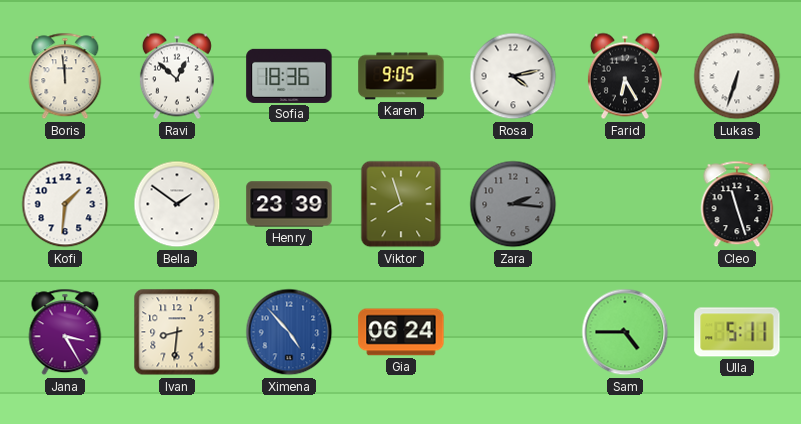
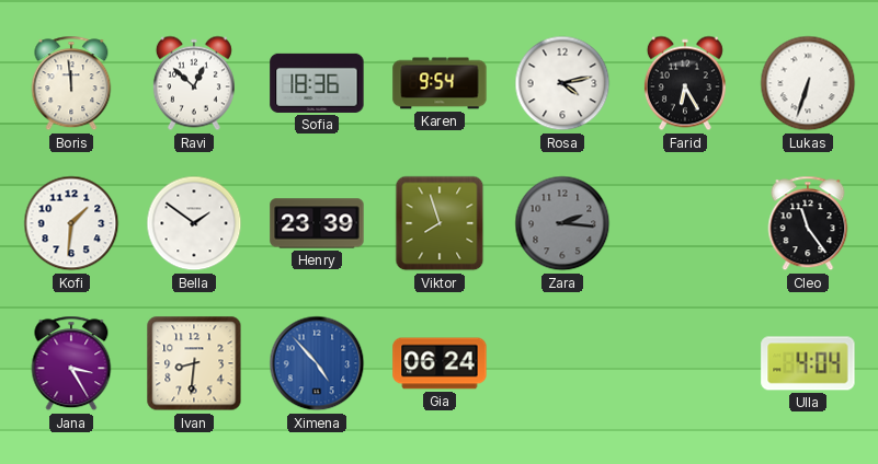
Karen: 9:05 -> 9:54
Cleo: 11:27 -> 11:24
Sam: 4:45 -> none
Ulla: 5:11 -> 4:04
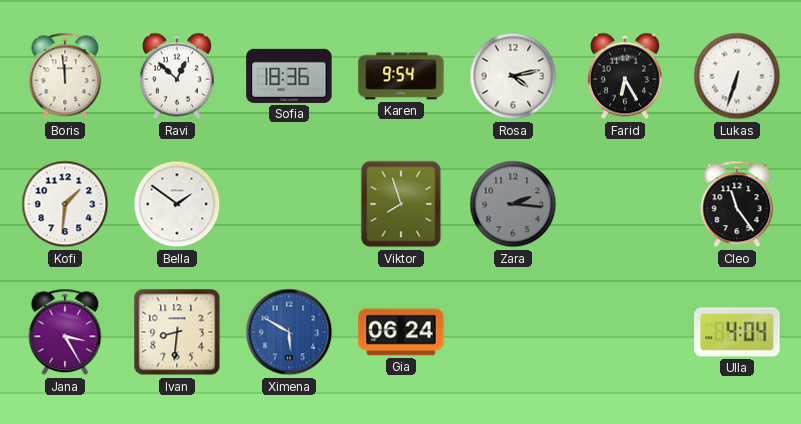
Henry: 23:39 -> none
Ximena: 4:53 -> 5:50
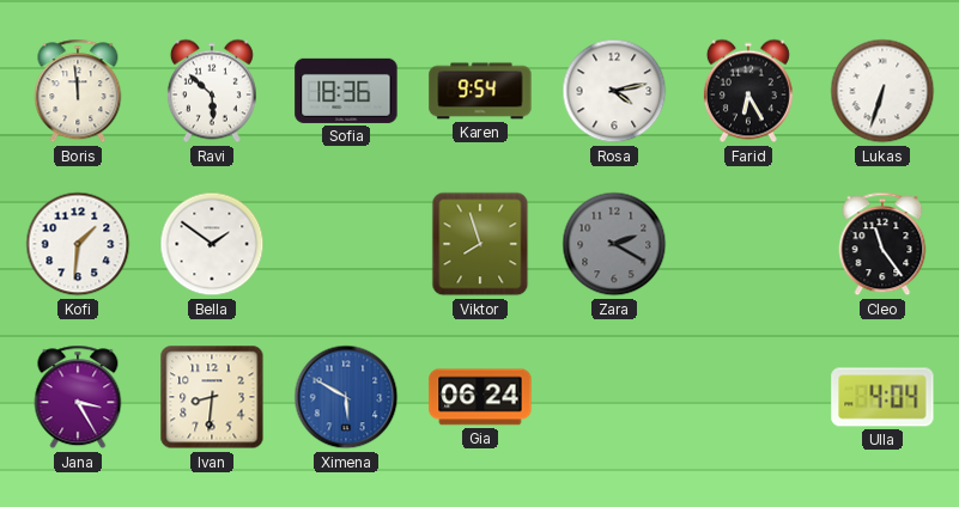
Ravi: 12:52 -> 5:52
Zara: 2:16 -> 2:20
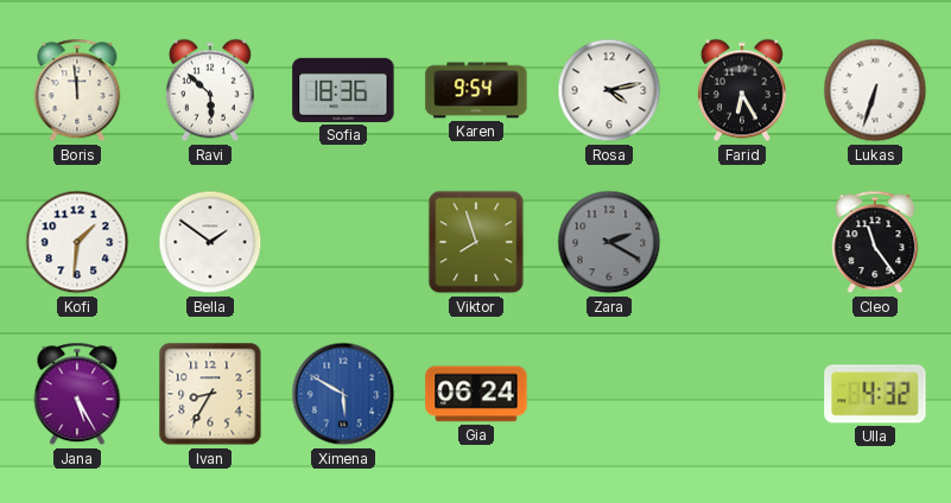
Jana: 3:25 -> 5:25
Ivan: 8:31 -> 8:35
Ulla: 4:04 -> 4:32
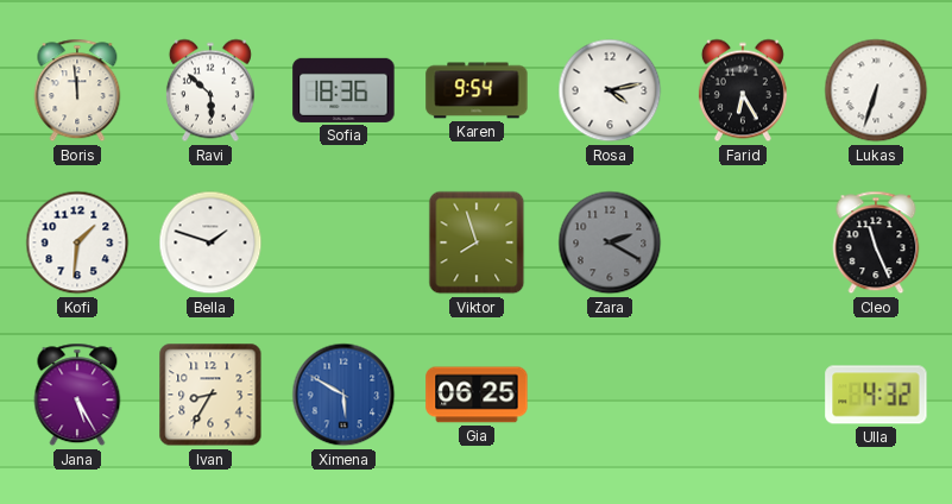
Bella: 1:51 -> 1:48
Cleo: 11:24 -> 11:26
Gia: 06:24 -> 06:25
